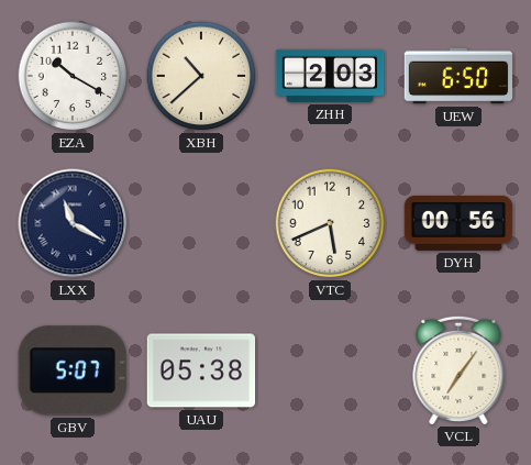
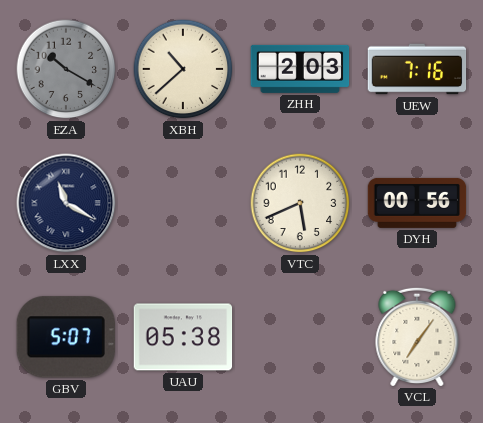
EZA dial: white -> grey
UEW: 6:50 -> 7:16
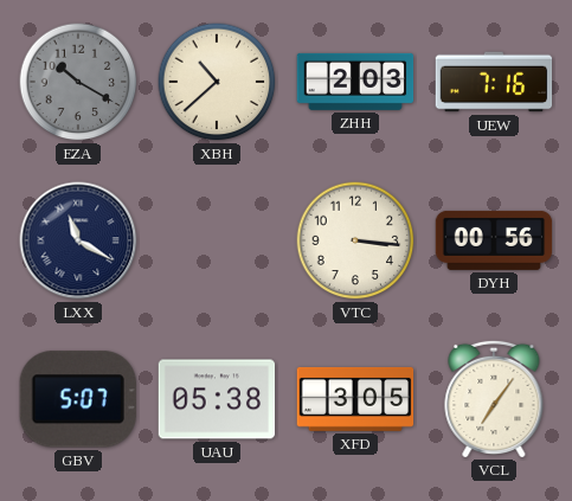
VTC: 5:41 -> 3:16
XFD: none -> 3:05
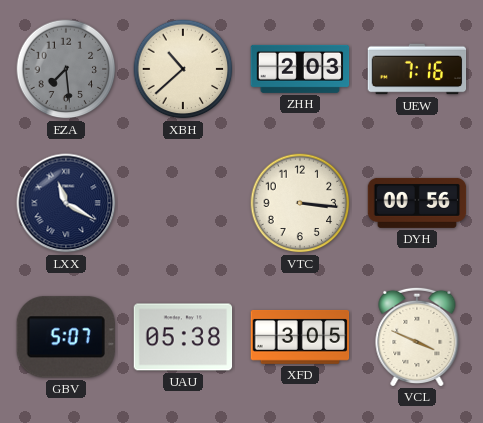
EZA: 10:20 -> 7:29
VCL: 7:06 -> 3:49
